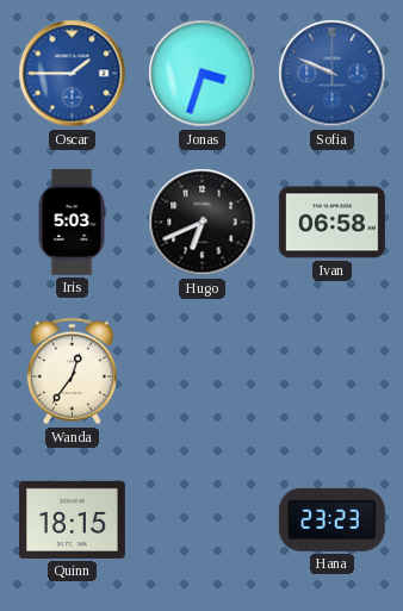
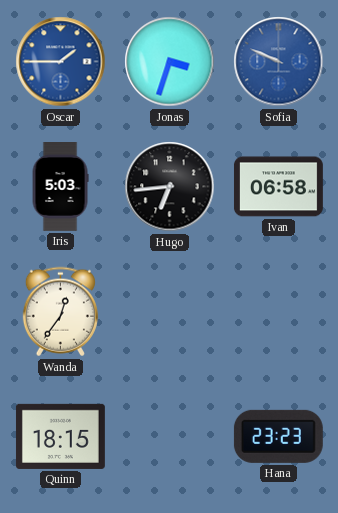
Hugo: 6:41 -> 6:44
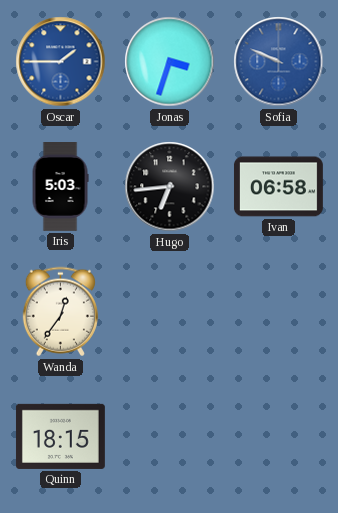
Hana: 23:23 -> none
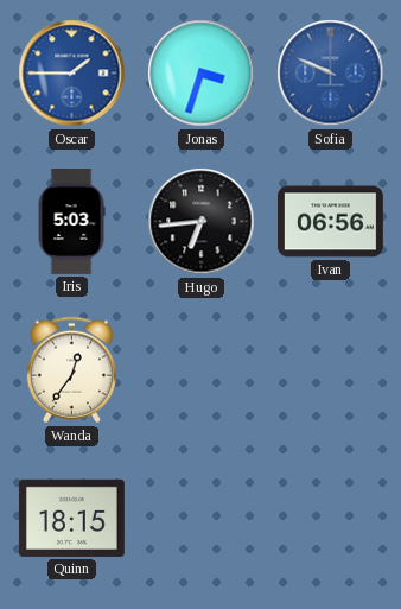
Ivan: 06:58 -> 06:56
